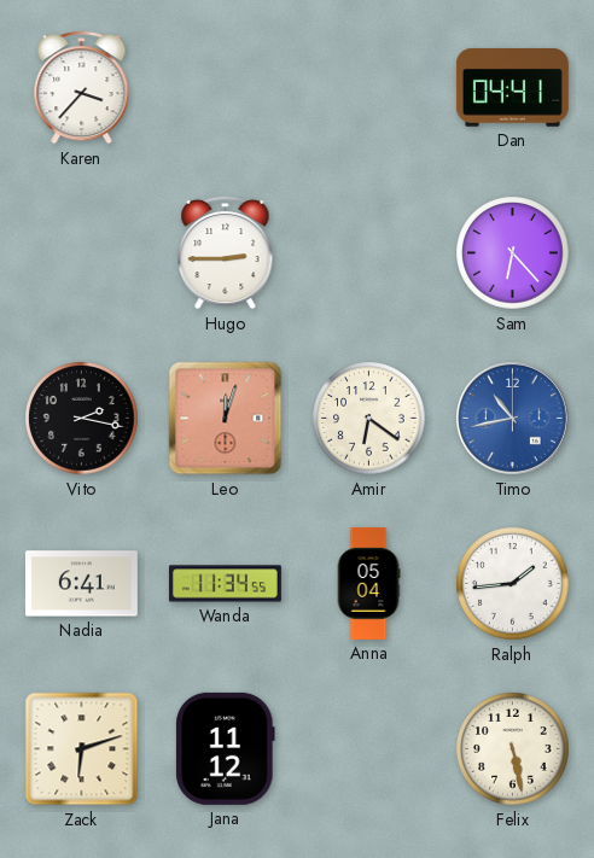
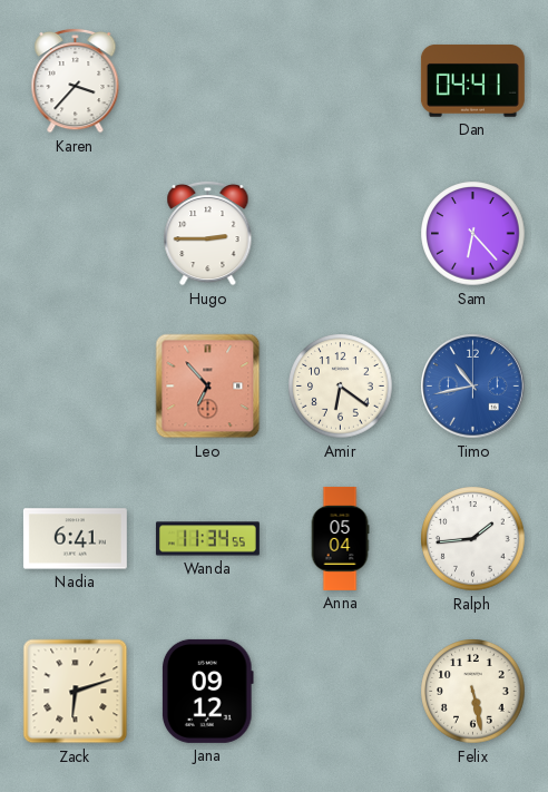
Vito: 2:17 -> none
Leo: 12:03 -> 6:53
Jana: 11:12 -> 09:12
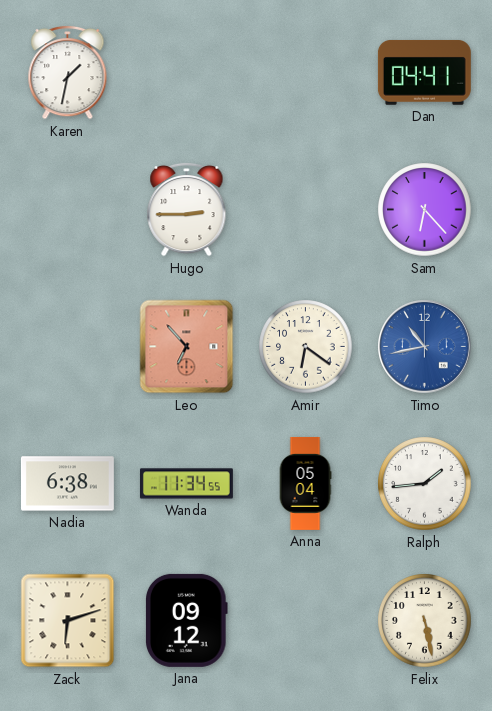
Karen: 3:37 -> 1:32
Nadia: 6:41 -> 6:38
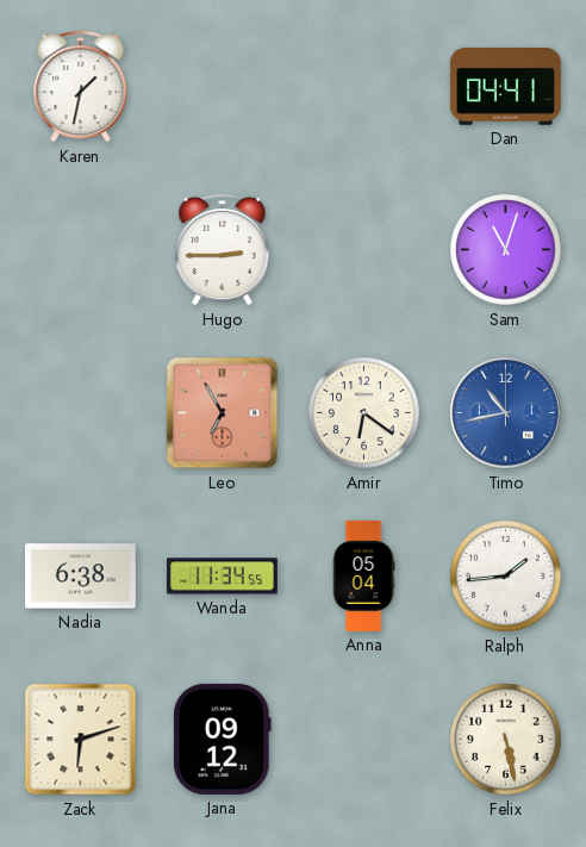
Sam: 6:23 -> 11:03
Leo: 6:53 -> 6:55
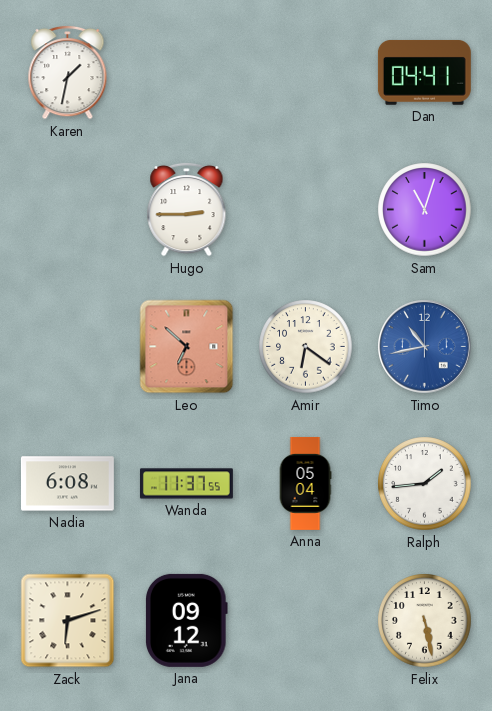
Leo: 6:55 -> 6:52
Nadia: 6:38 -> 6:08
Wanda: 11:34 -> 11:37
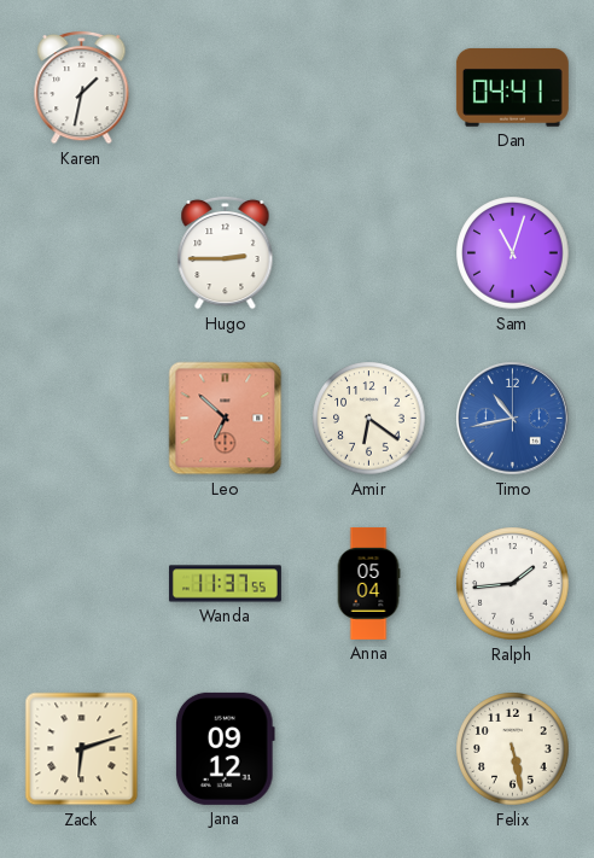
Nadia: 6:08 -> none
